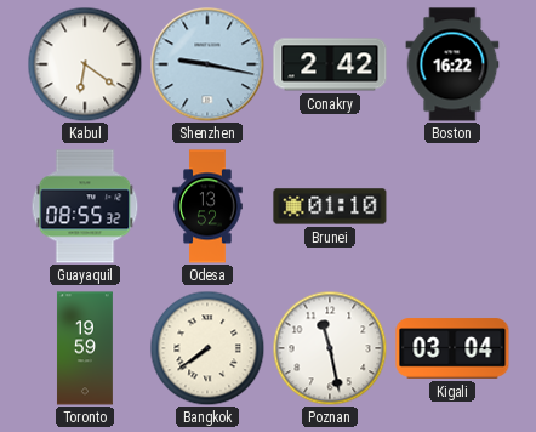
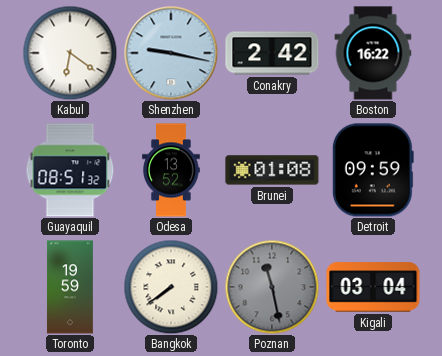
Guayaquil: 08:55 -> 08:51
Brunei: 01:10 -> 01:08
Detroit: none -> 09:59
Poznan dial: white -> grey
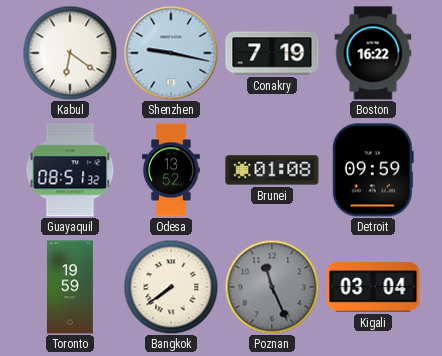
Conakry: 2:42 -> 7:19
Poznan: 11:28 -> 11:26
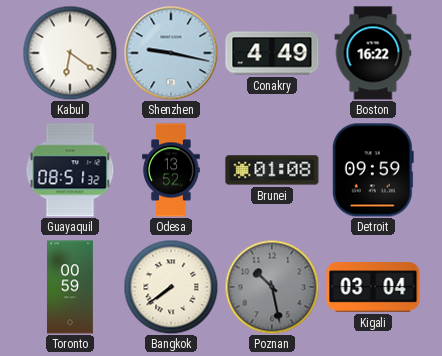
Conakry: 7:19 -> 4:49
Toronto: 19:59 -> 00:59
Poznan: 11:26 -> 10:28
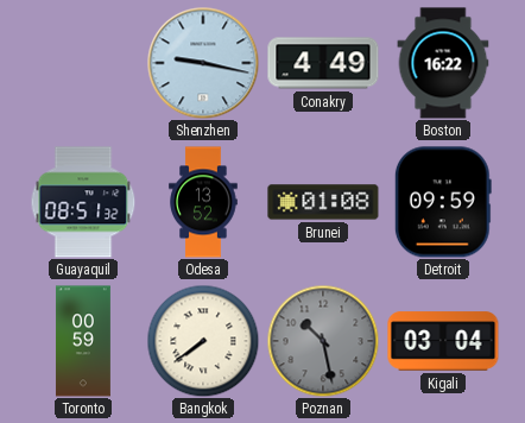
Kabul: 6:21 -> none
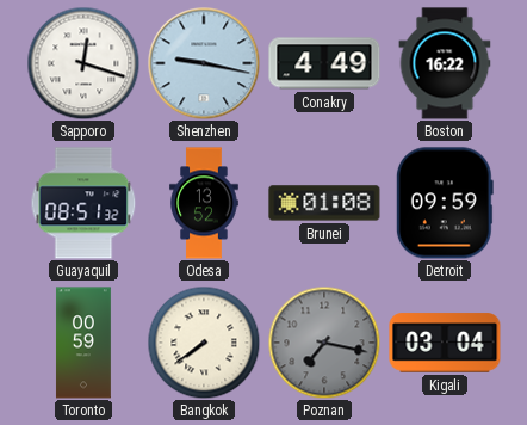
Sapporo: none -> 12:18
Poznan: 10:28 -> 7:17
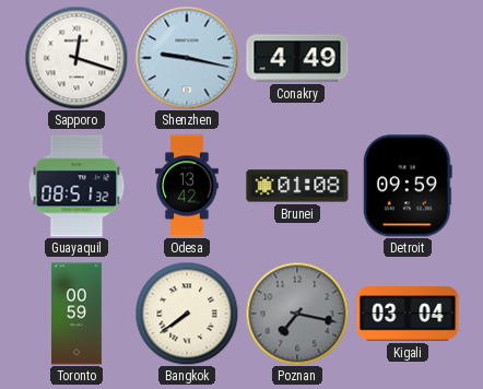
Boston: 16:22 -> none
Odesa: 13:52 -> 13:42
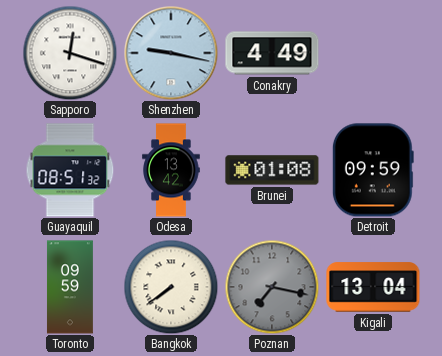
Toronto: 00:59 -> 09:59
Kigali: 03:04 -> 13:04
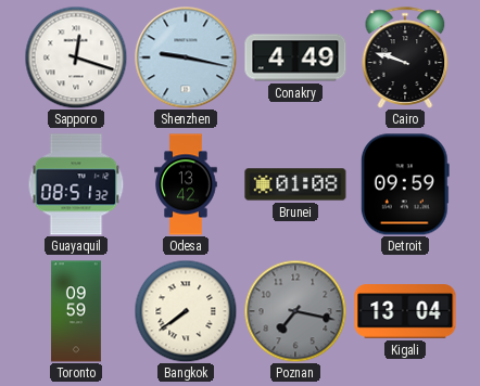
Cairo: none -> 9:48
